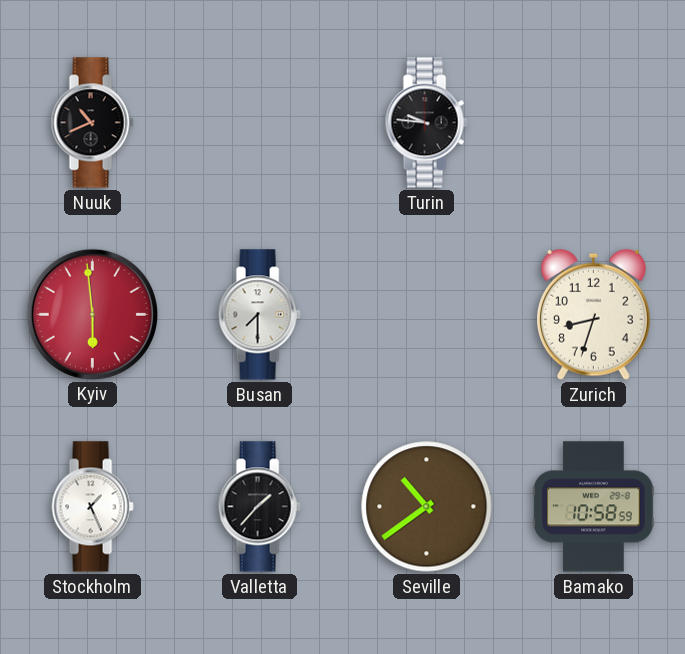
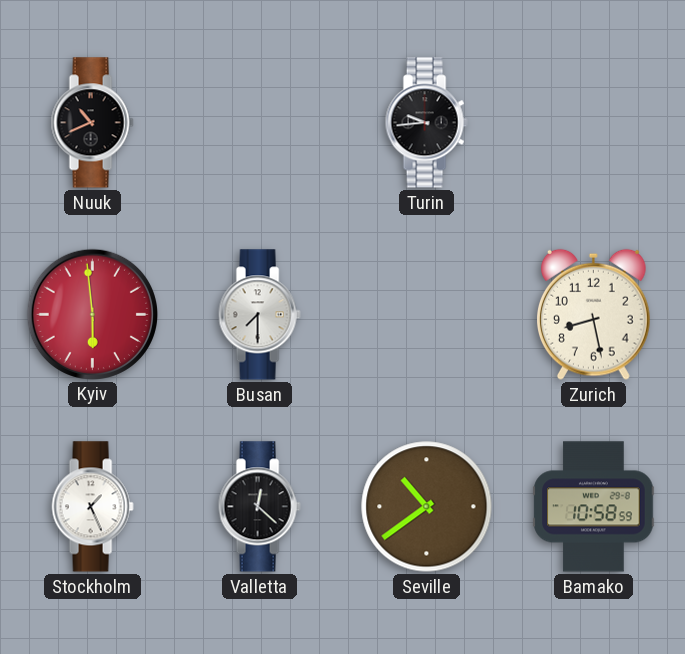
Turin: 9:46 -> 9:44
Zurich: 8:33 -> 8:28
Valletta: 1:37 -> 12:22
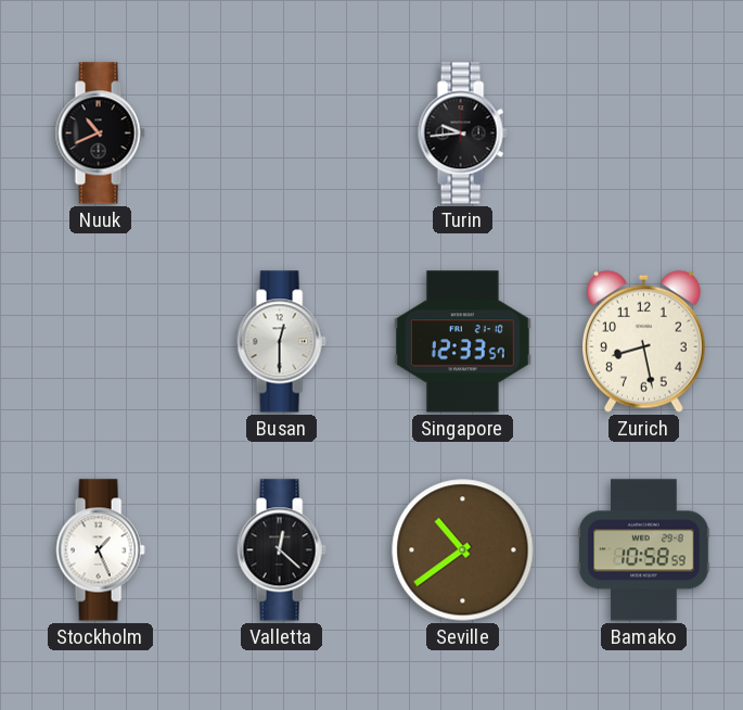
Kyiv: 5:59 -> none
Busan: 7:30 -> 12:30
Singapore: none -> 12:33
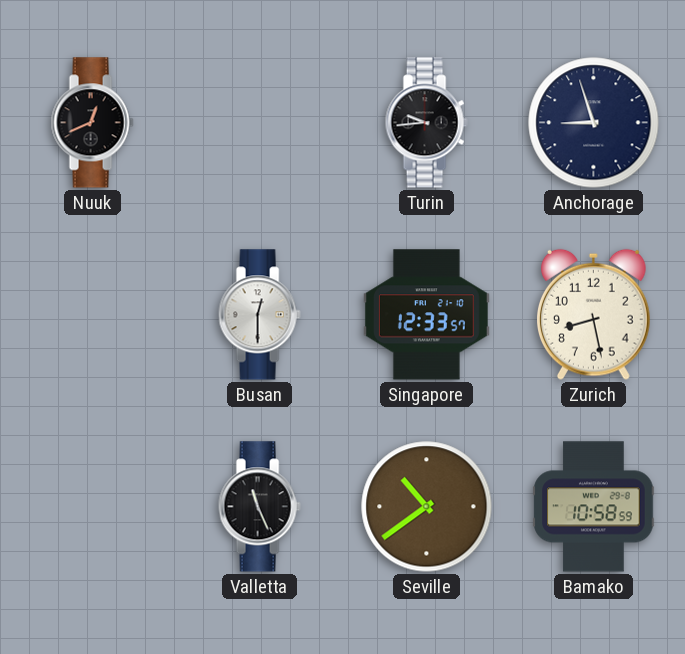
Nuuk: 10:41 -> 12:41
Anchorage: none -> 8:57
Stockholm: 1:26 -> none
Valletta: 12:22 -> 11:26
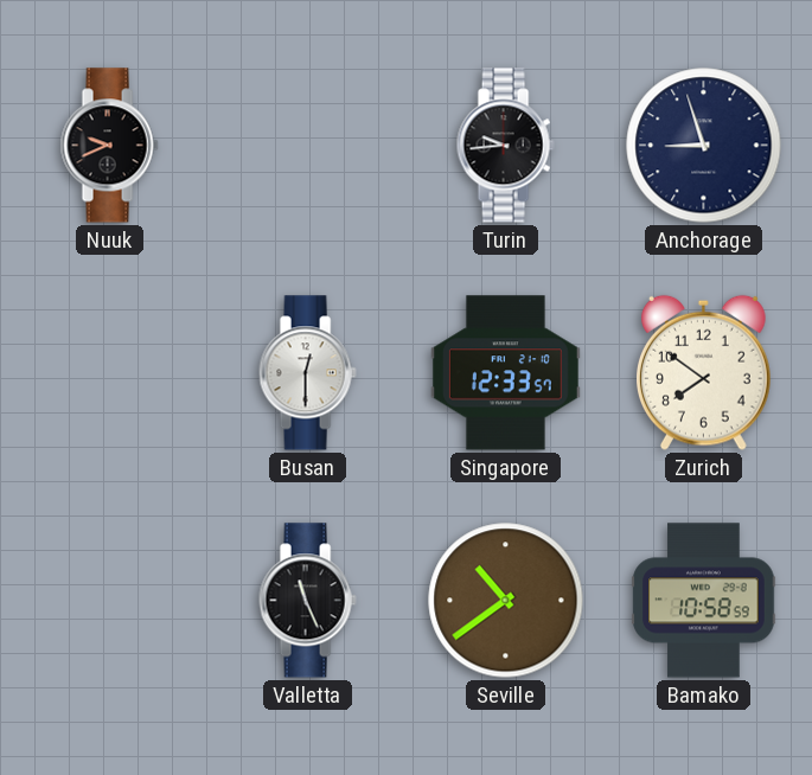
Nuuk: 12:41 -> 9:41
Zurich: 8:28 -> 7:51
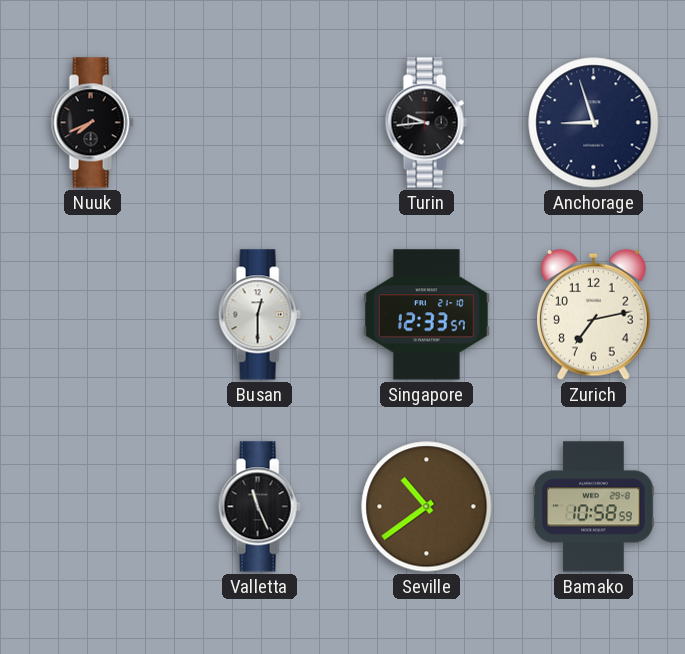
Nuuk: 9:41 -> 7:41
Zurich: 7:51 -> 7:13
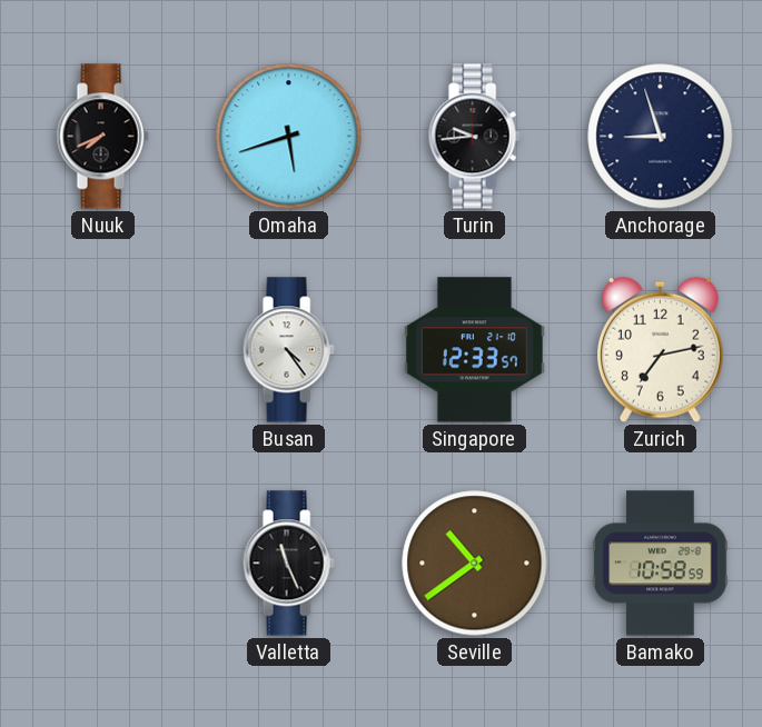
Omaha: none -> 5:42
Busan: 12:30 -> 4:24
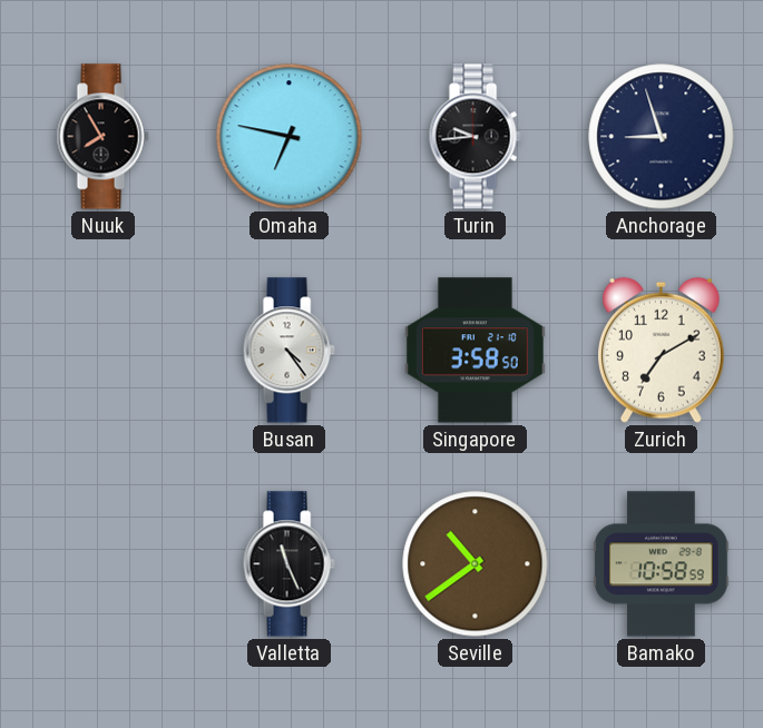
Nuuk: 7:41 -> 7:55
Omaha: 5:42 -> 6:47
Singapore: 12:33 -> 3:58
Zurich: 7:13 -> 7:10
